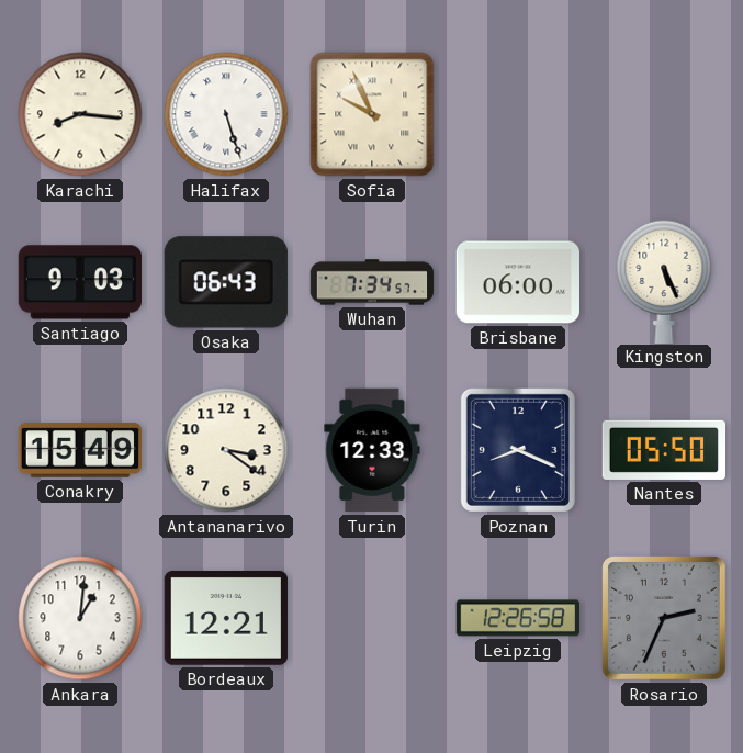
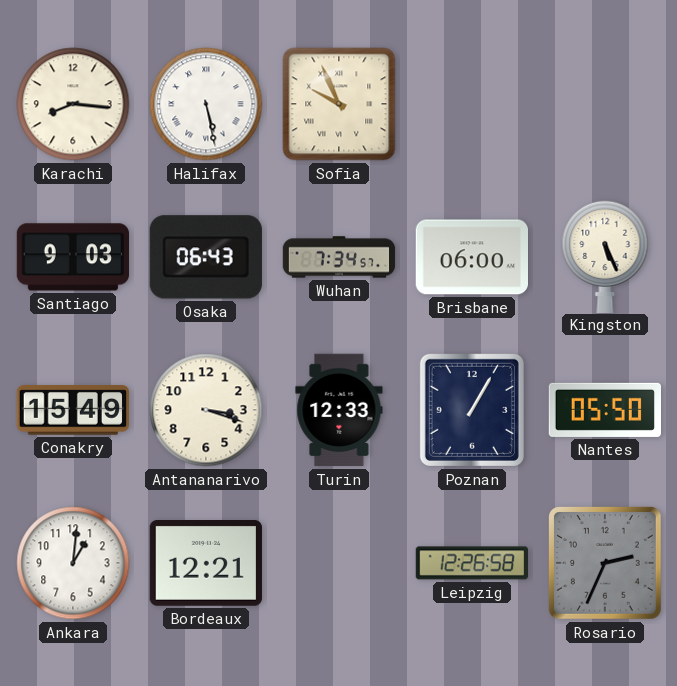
Halifax: 5:27 -> 5:28
Antananarivo: 3:21 -> 3:18
Poznan: 8:19 -> 1:05
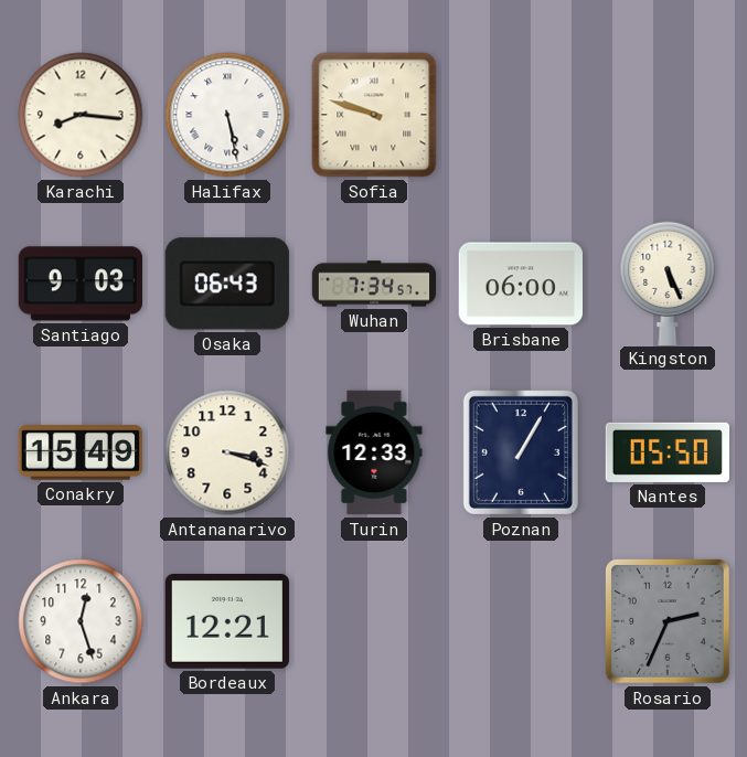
Sofia: 9:56 -> 9:48
Ankara: 1:01 -> 12:27
Leipzig: 12:26 -> none
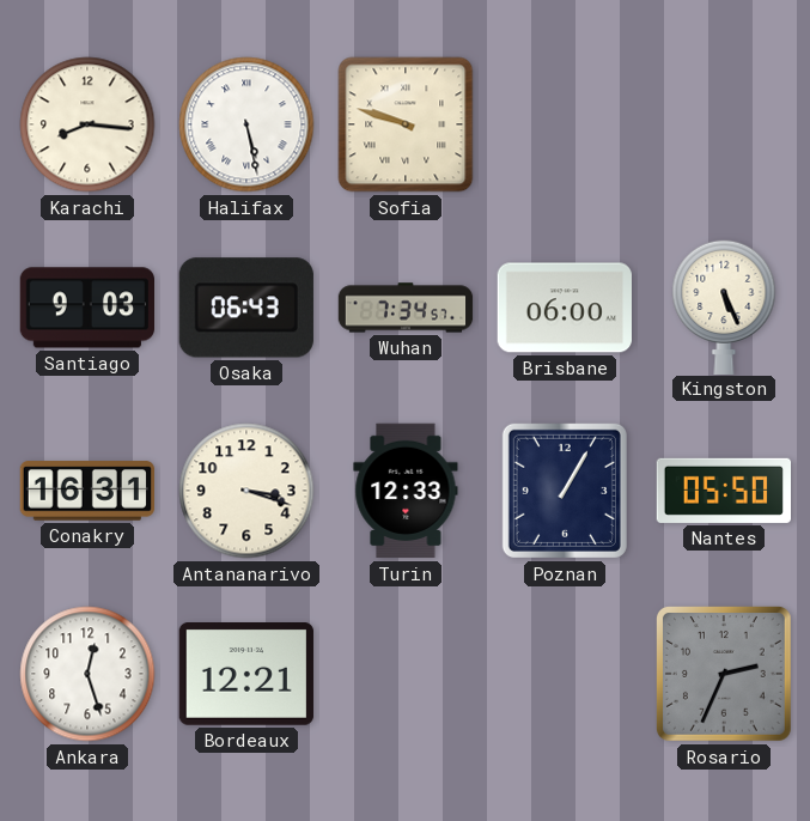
Conakry: 15:49 -> 16:31
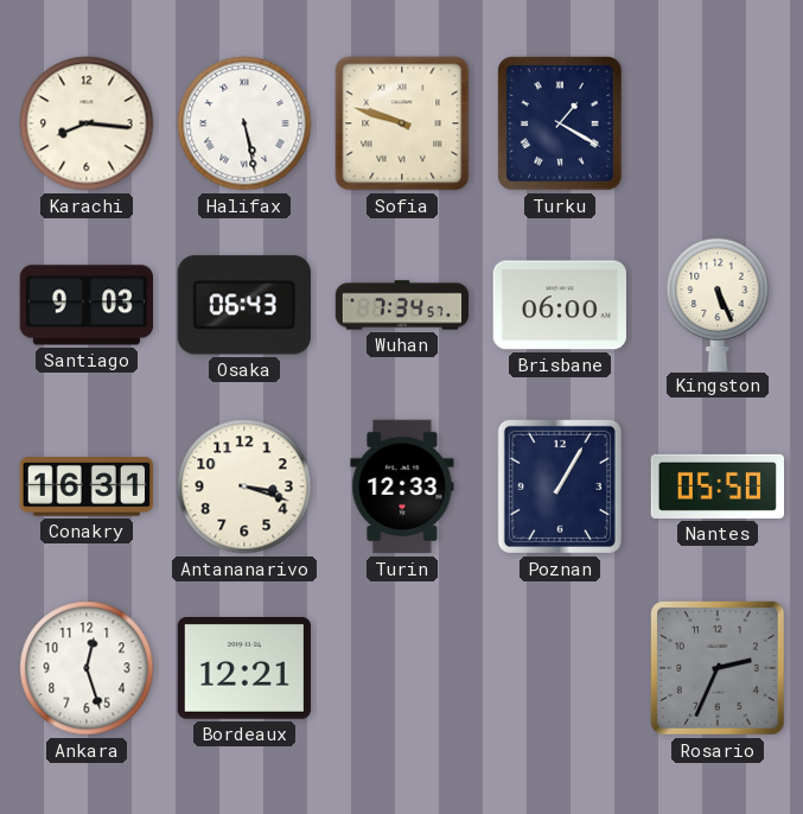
Turku: none -> 1:20
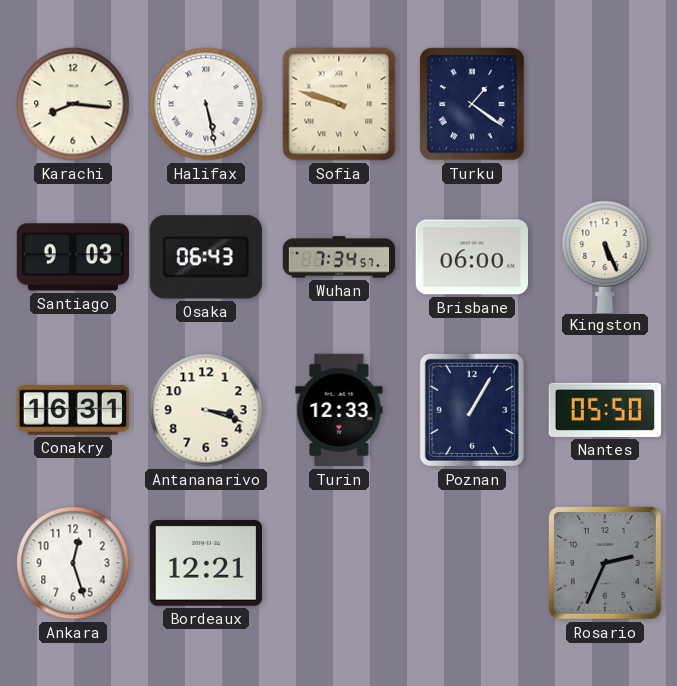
Turku: 1:20 -> 1:21
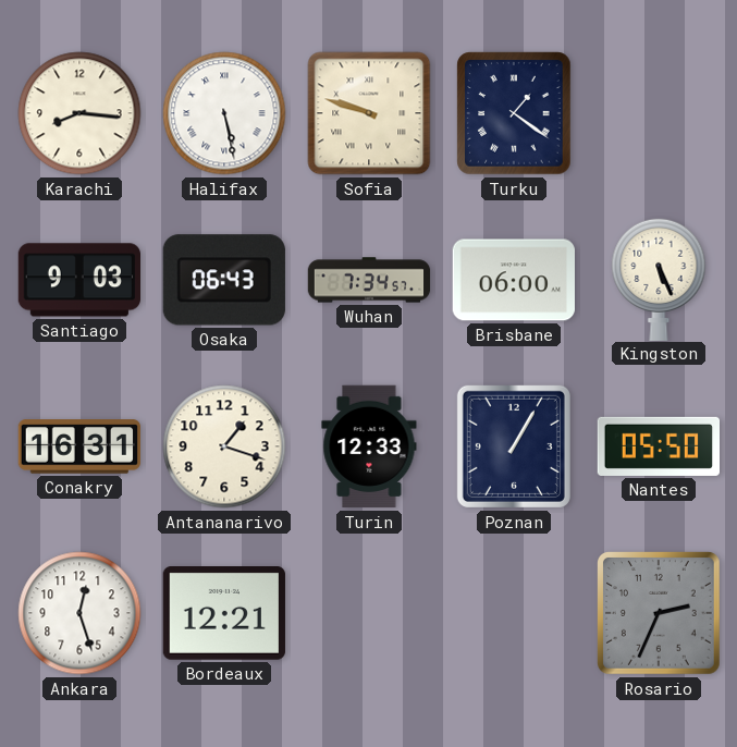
Antananarivo: 3:18 -> 1:18
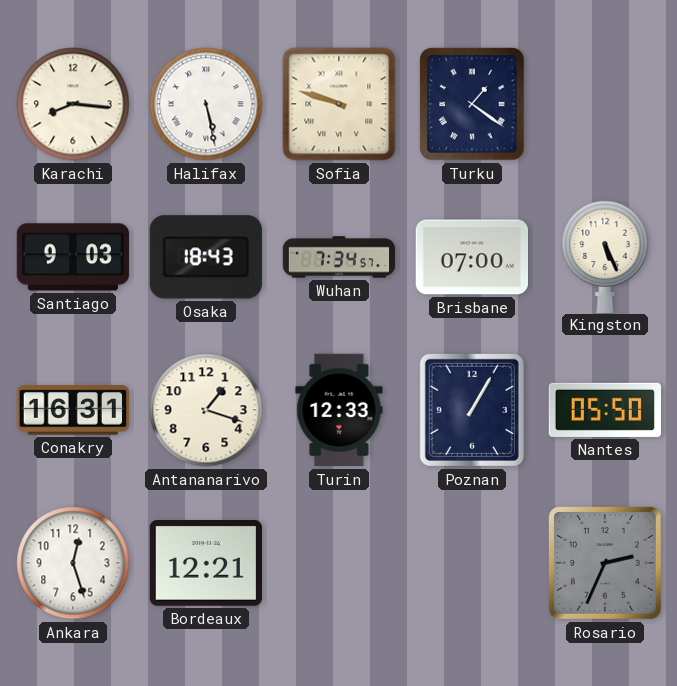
Osaka: 06:43 -> 18:43
Brisbane: 06:00 -> 07:00
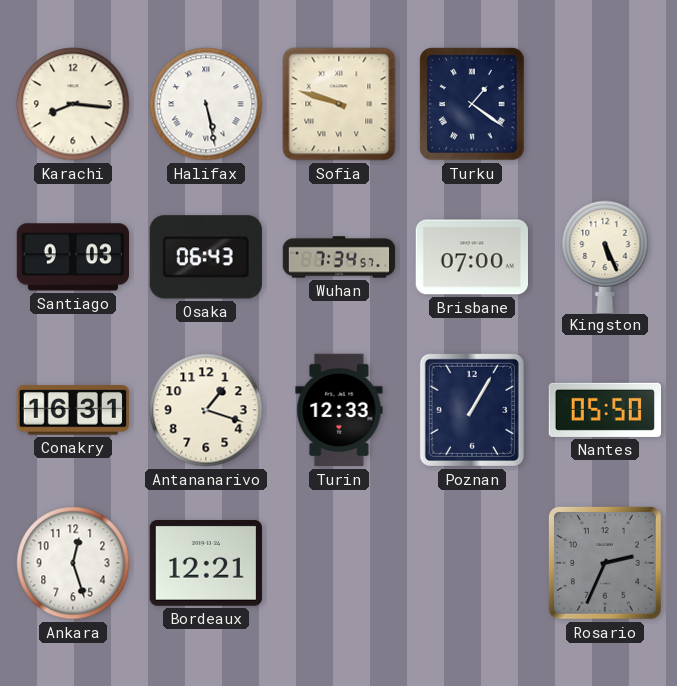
Osaka: 18:43 -> 06:43
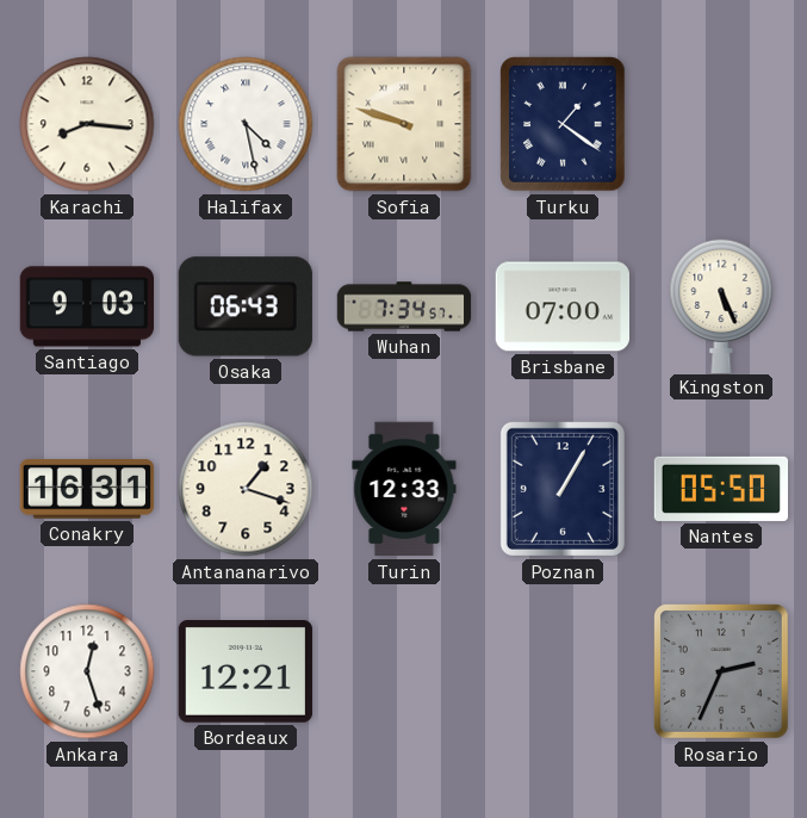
Halifax: 5:28 -> 4:28
